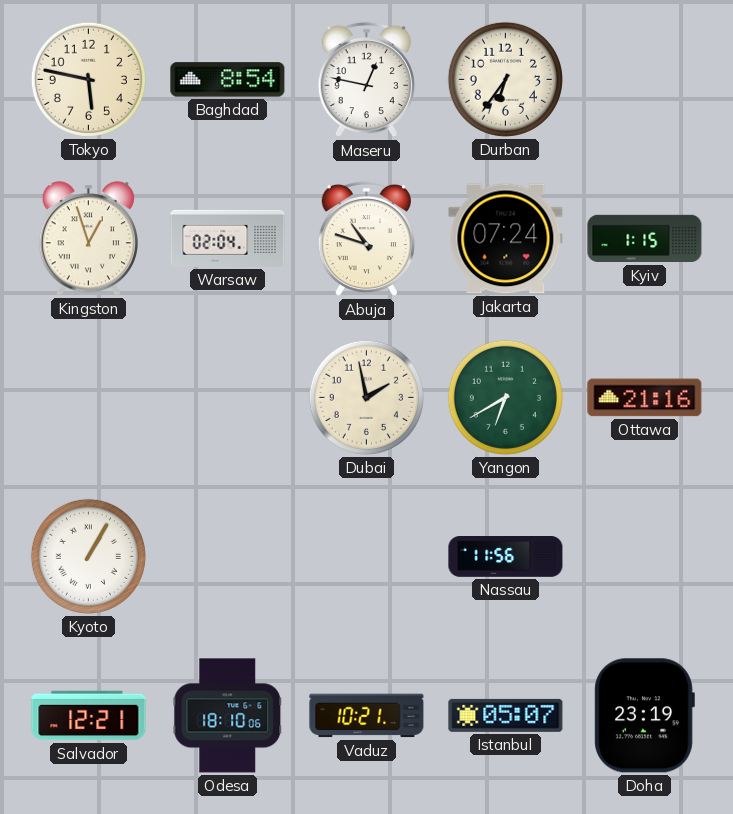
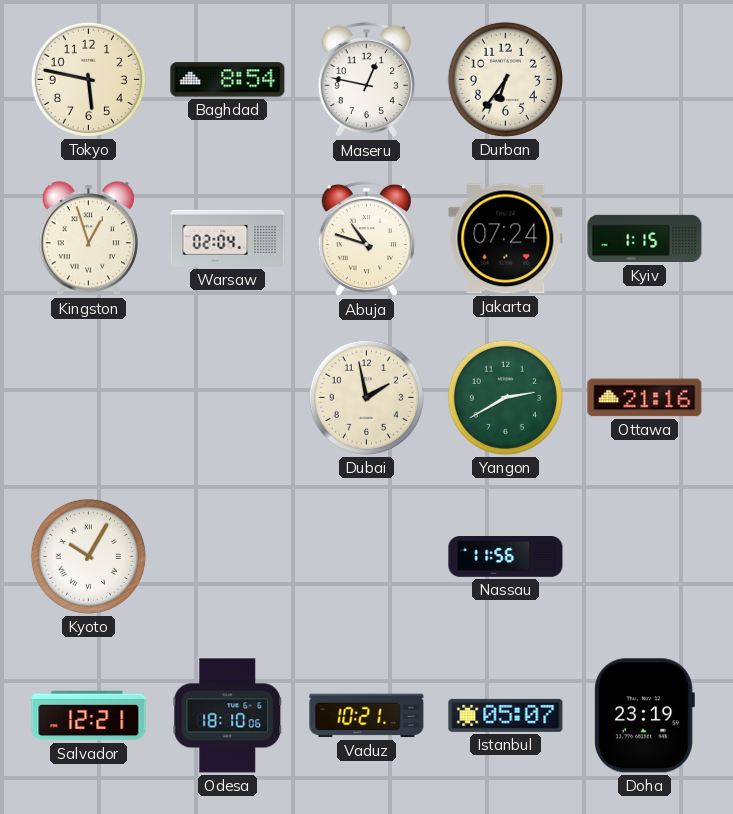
Yangon: 6:40 -> 2:40
Kyoto: 1:05 -> 10:05
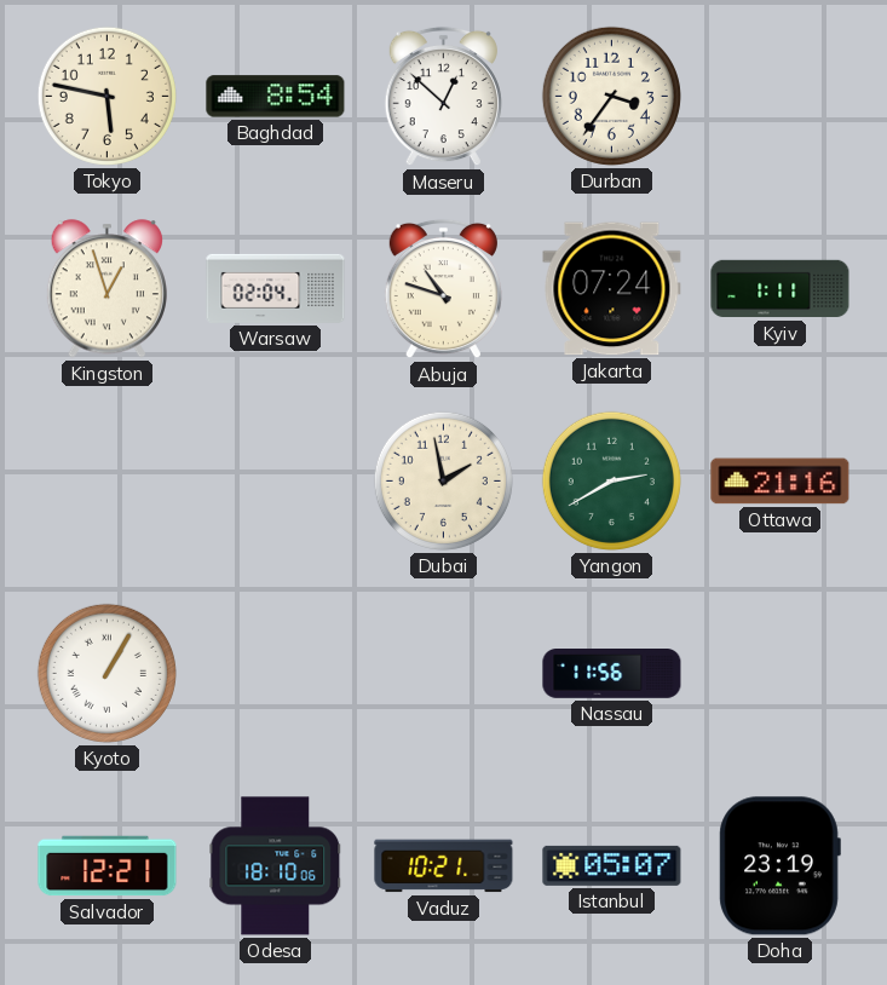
Maseru: 12:47 -> 12:52
Durban: 6:36 -> 3:36
Kyiv: 1:15 -> 1:11
Kyoto: 10:05 -> 1:05
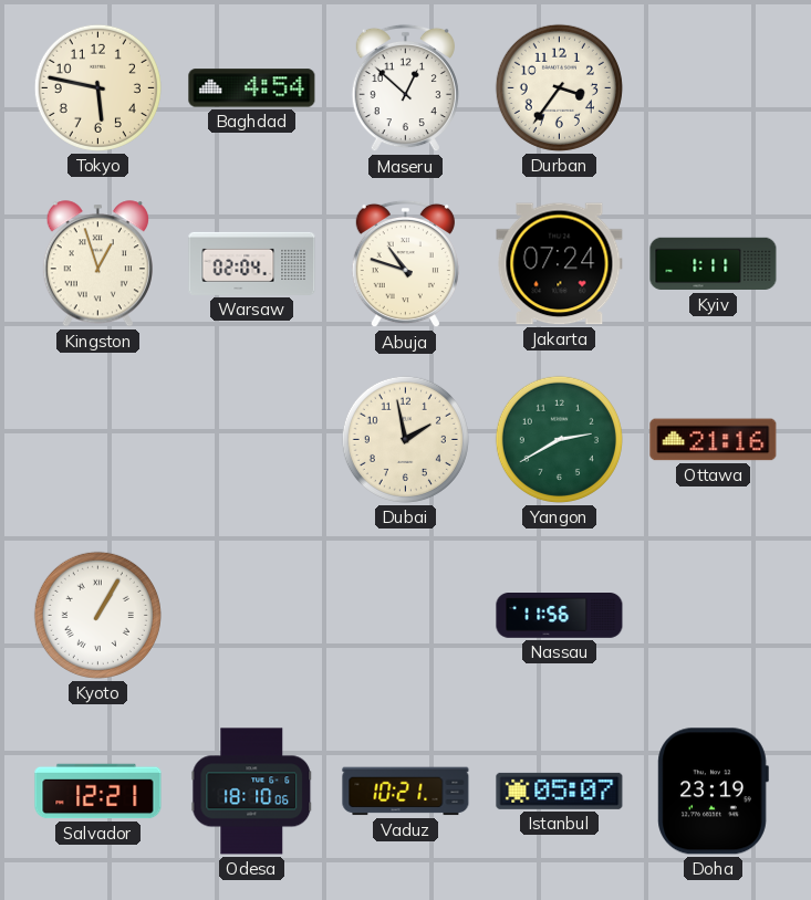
Baghdad: 8:54 -> 4:54
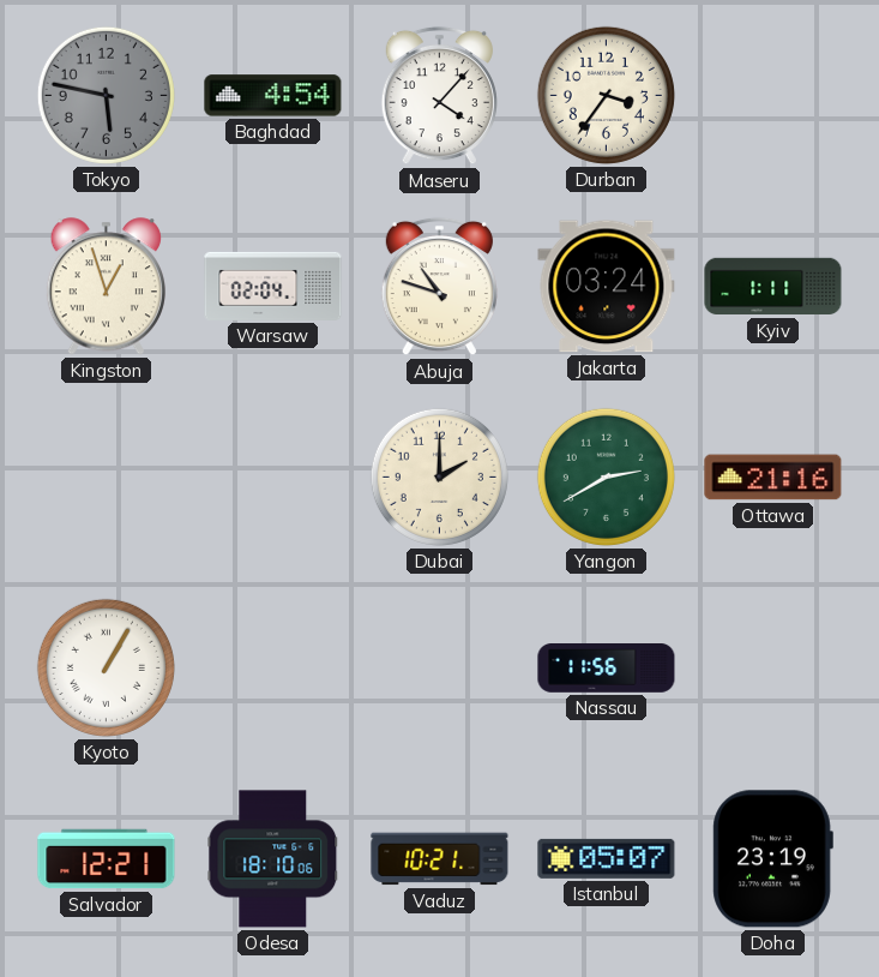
Tokyo dial: cream -> grey
Maseru: 12:52 -> 4:07
Jakarta: 07:24 -> 03:24
Dubai: 1:58 -> 2:00
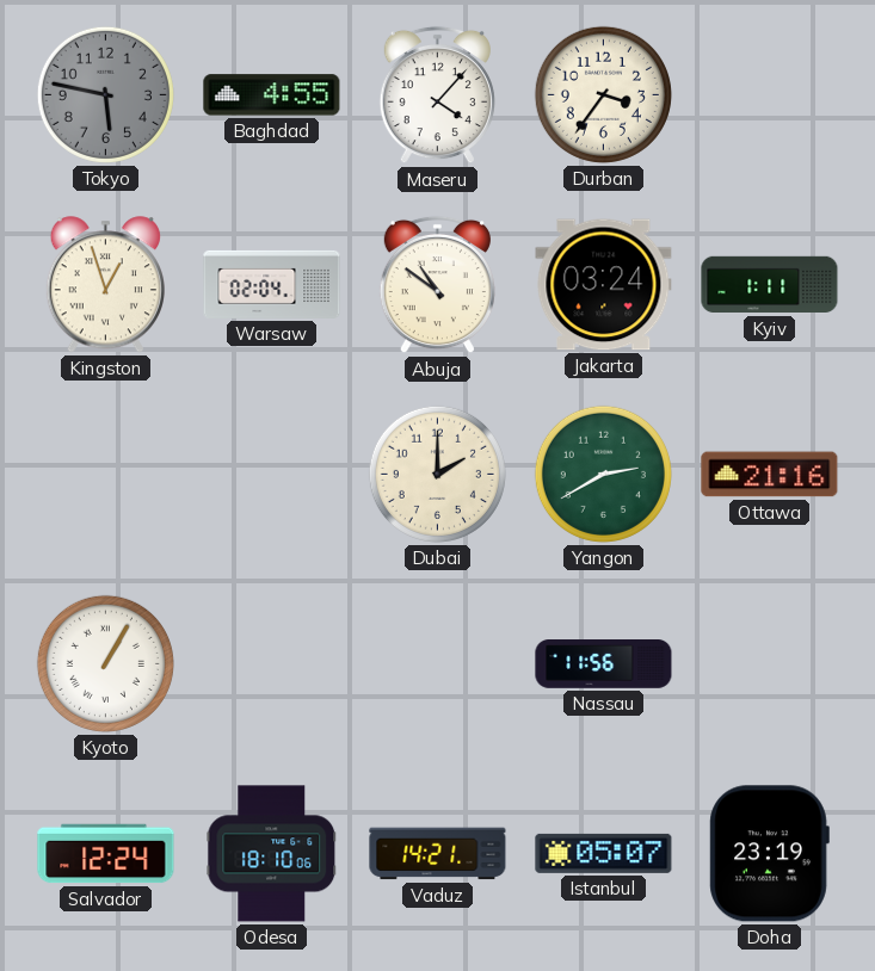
Baghdad: 4:54 -> 4:55
Abuja: 10:48 -> 10:51
Salvador: 12:21 -> 12:24
Vaduz: 10:21 -> 14:21
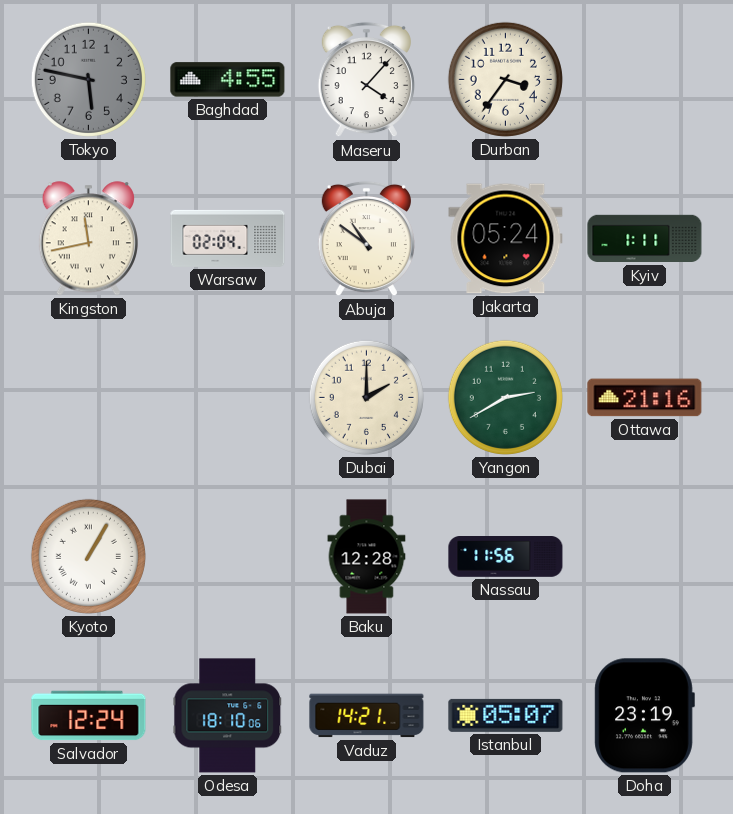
Kingston: 12:57 -> 11:43
Jakarta: 03:24 -> 05:24
Baku: none -> 12:28
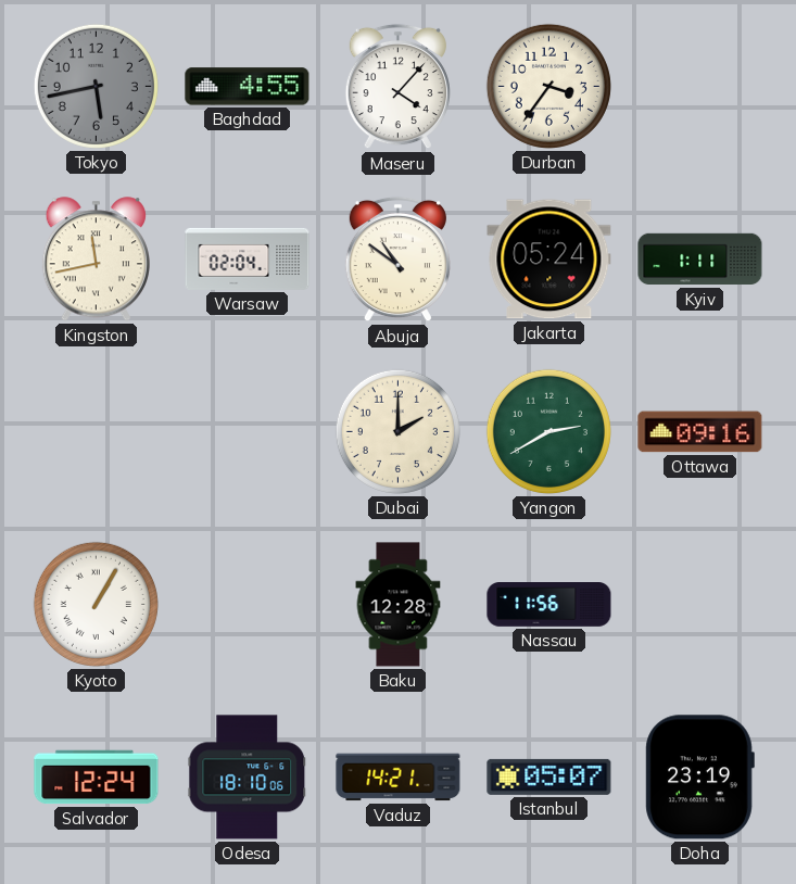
Tokyo: 5:47 -> 5:43
Ottawa: 21:16 -> 09:16
